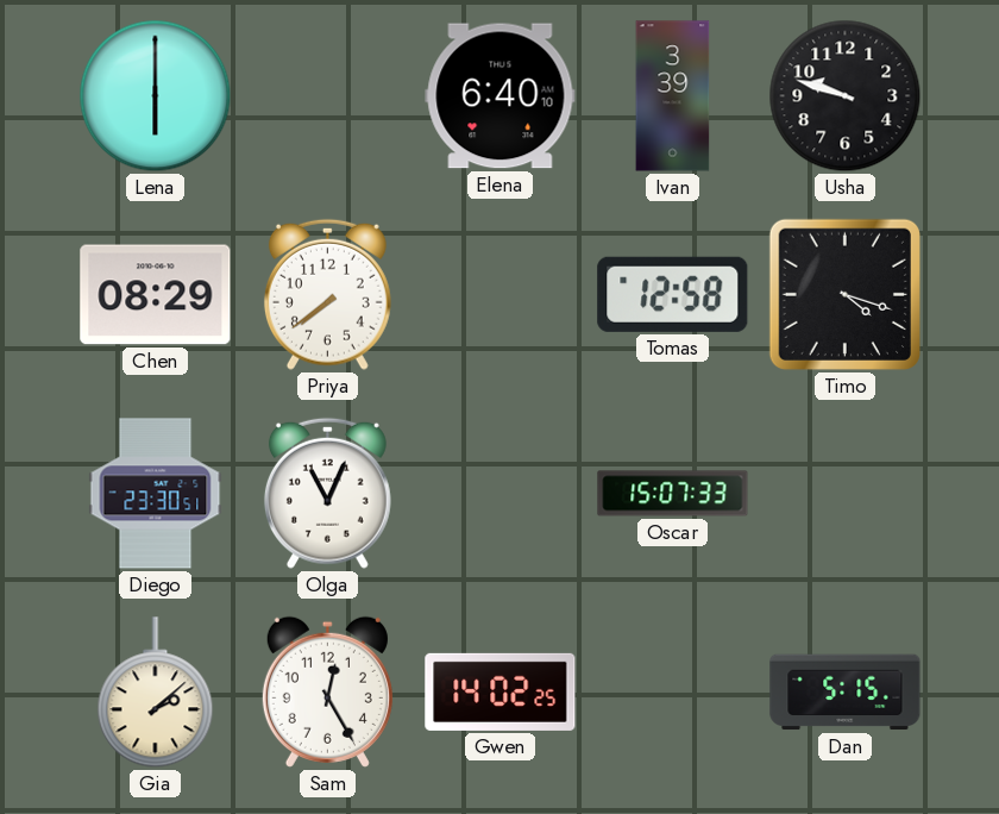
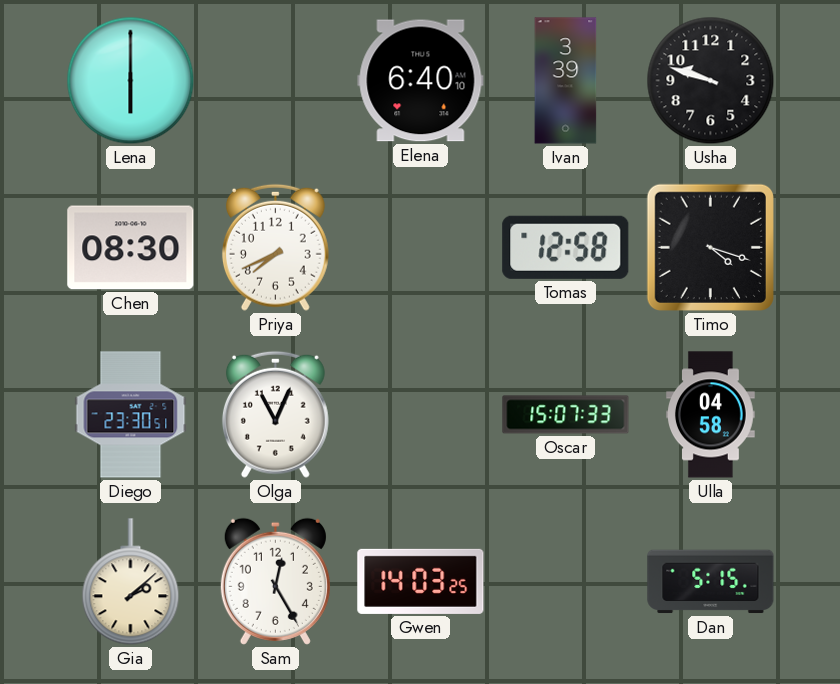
Chen: 08:29 -> 08:30
Priya: 7:39 -> 7:41
Ulla: none -> 04:58
Gwen: 14:02 -> 14:03
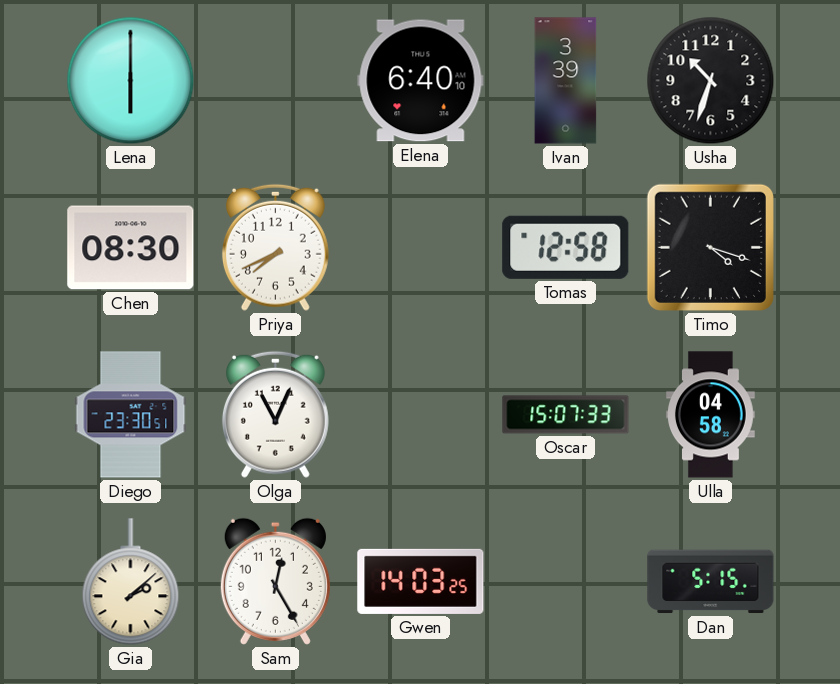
Usha: 9:48 -> 10:33
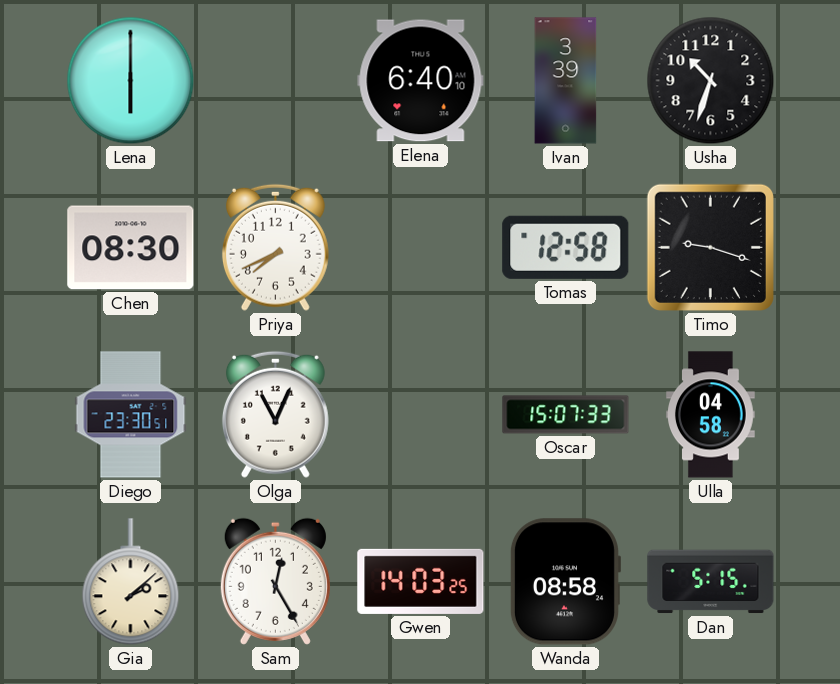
Timo: 4:18 -> 9:18
Wanda: none -> 08:58
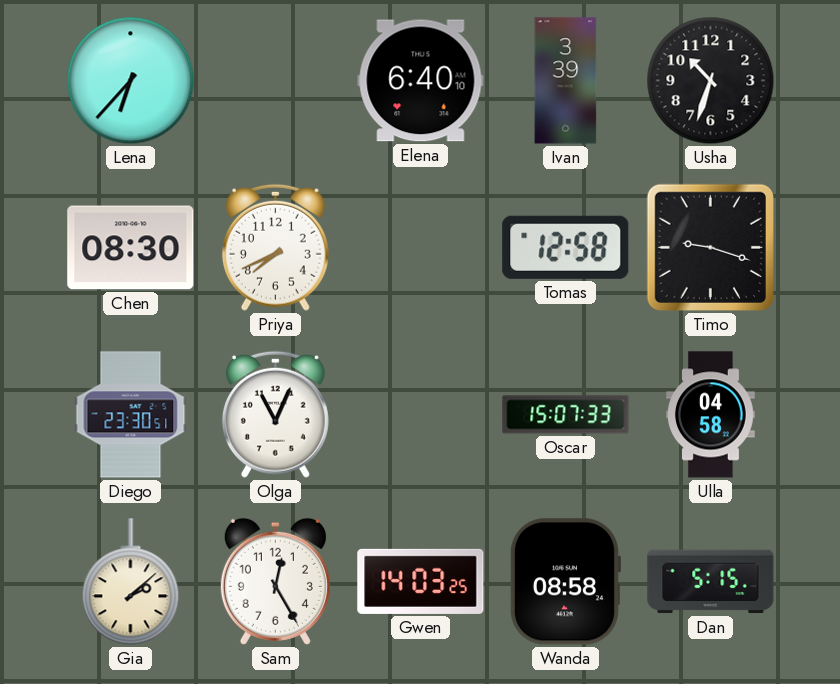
Lena: 6:00 -> 6:37
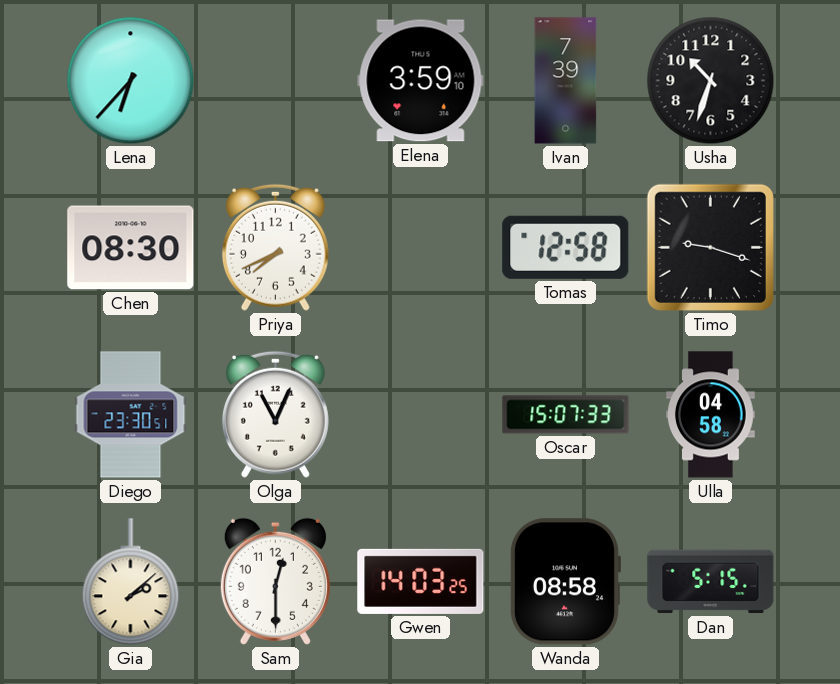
Elena: 6:40 -> 3:59
Ivan: 3:39 -> 7:39
Sam: 12:25 -> 12:30
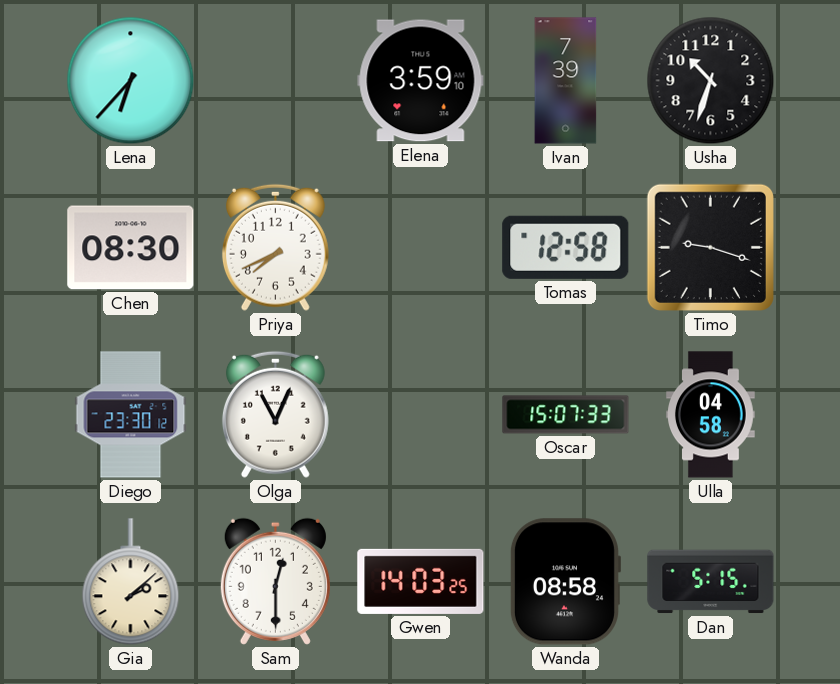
Diego: 23:30:51 -> 23:30:12
